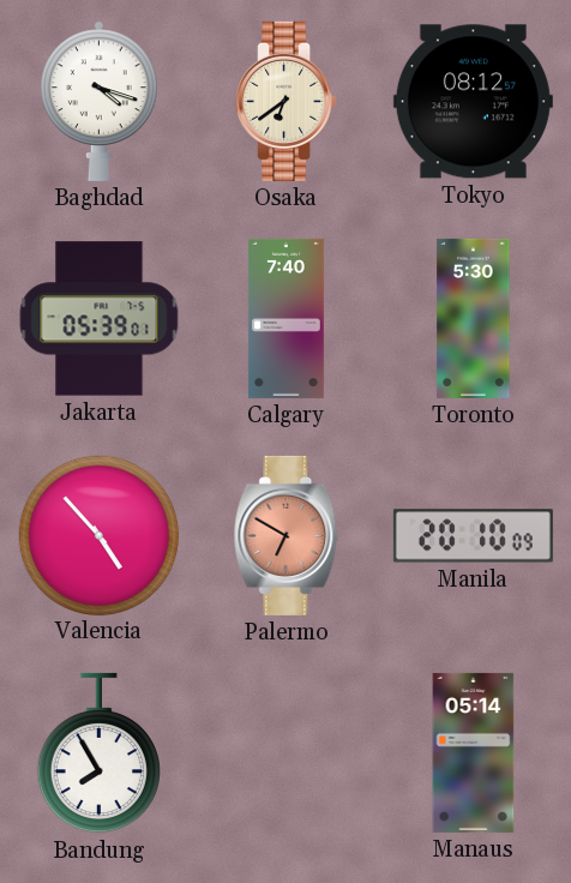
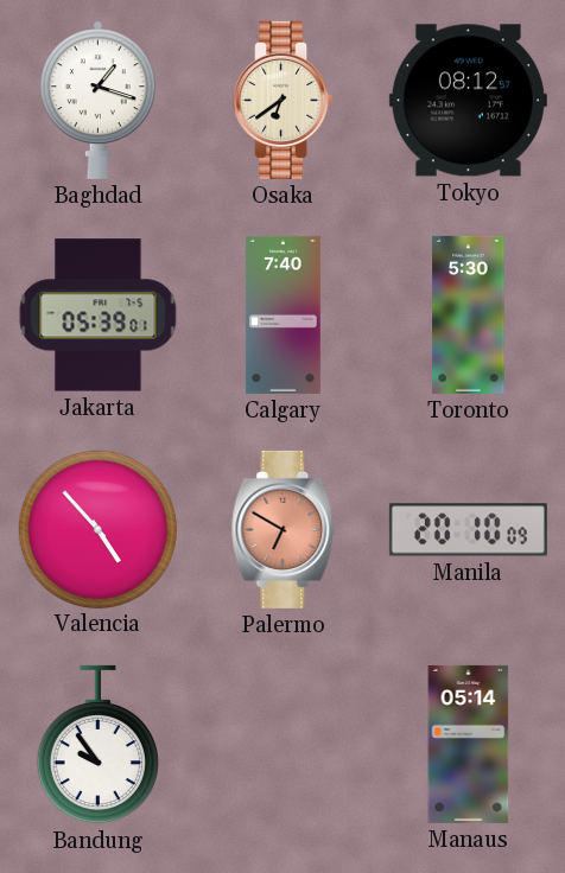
Baghdad: 4:18 -> 1:18
Bandung: 7:55 -> 9:54
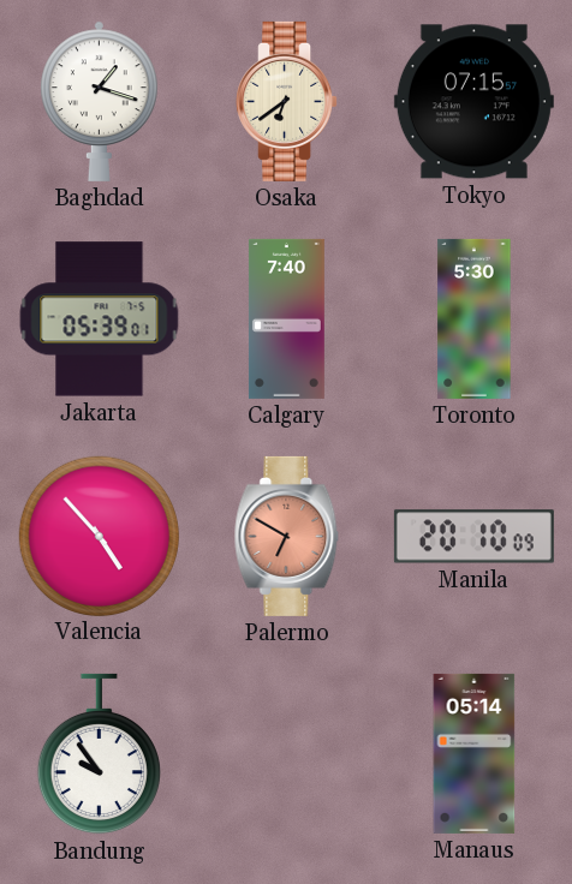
Tokyo: 08:12 -> 07:15
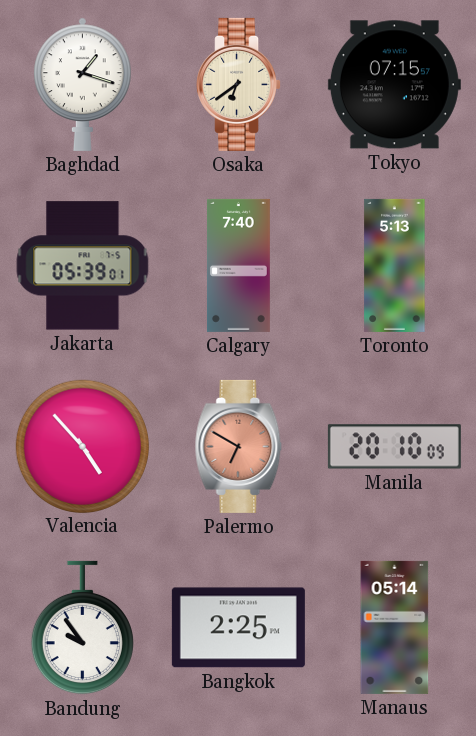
Toronto: 5:30 -> 5:13
Bangkok: none -> 2:25
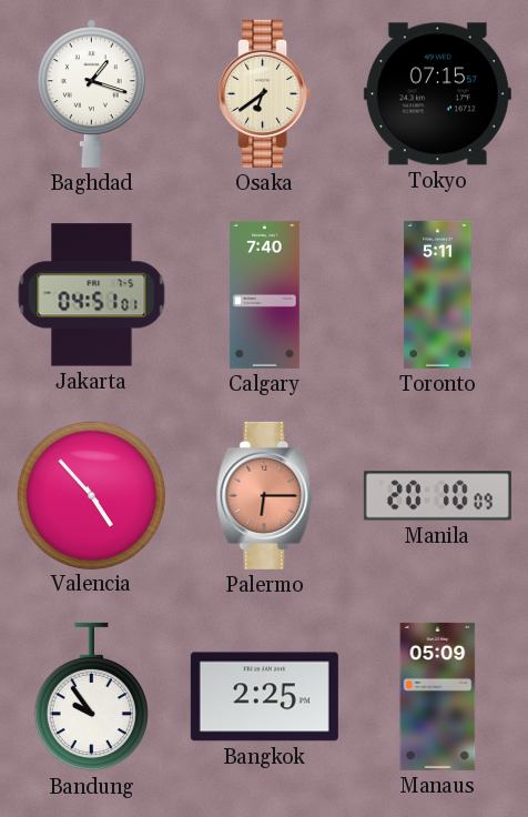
Jakarta: 05:39 -> 04:51
Toronto: 5:13 -> 5:11
Palermo: 6:50 -> 6:15
Manaus: 05:14 -> 05:09
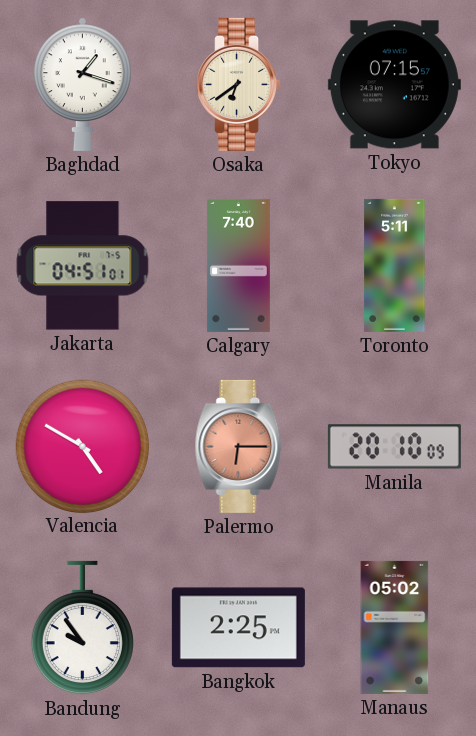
Valencia: 4:53 -> 4:50
Manaus: 05:09 -> 05:02
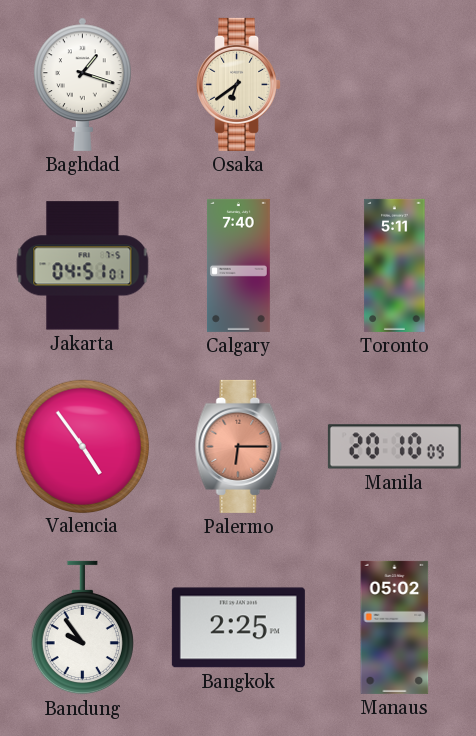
Tokyo: 07:15 -> none
Valencia: 4:50 -> 4:54
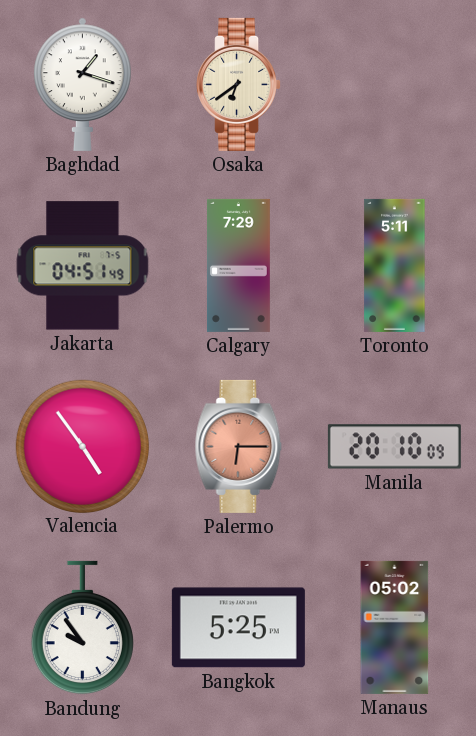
Jakarta: 04:51:01 -> 04:51:49
Calgary: 7:40 -> 7:29
Bangkok: 2:25 -> 5:25
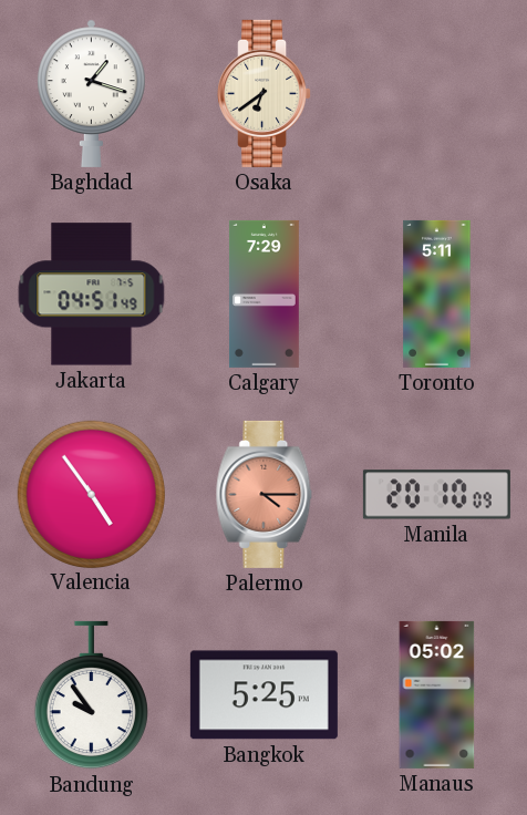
Palermo: 6:15 -> 4:15
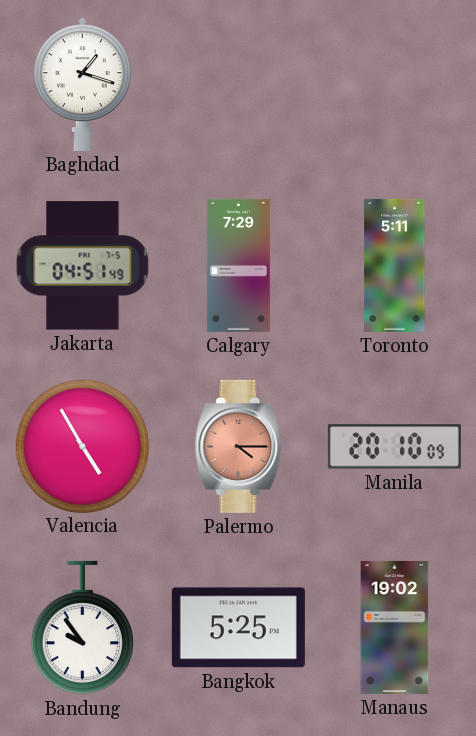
Osaka: 6:39 -> none
Valencia: 4:54 -> 4:55
Manaus: 05:02 -> 19:02
